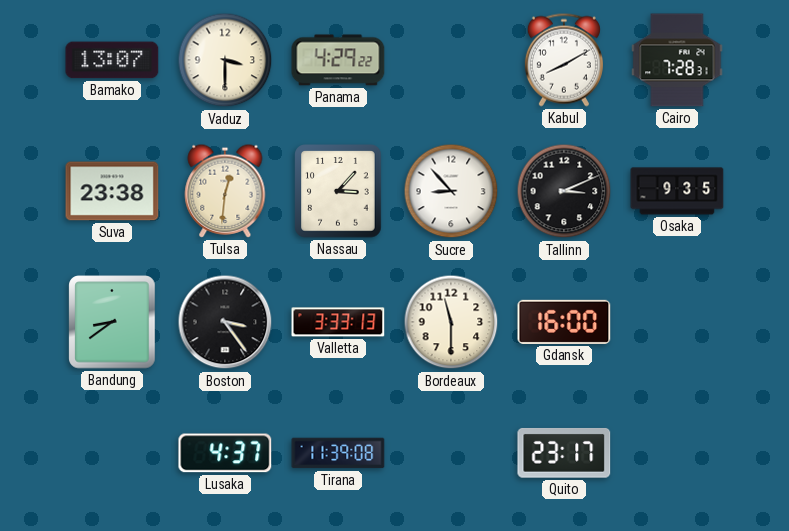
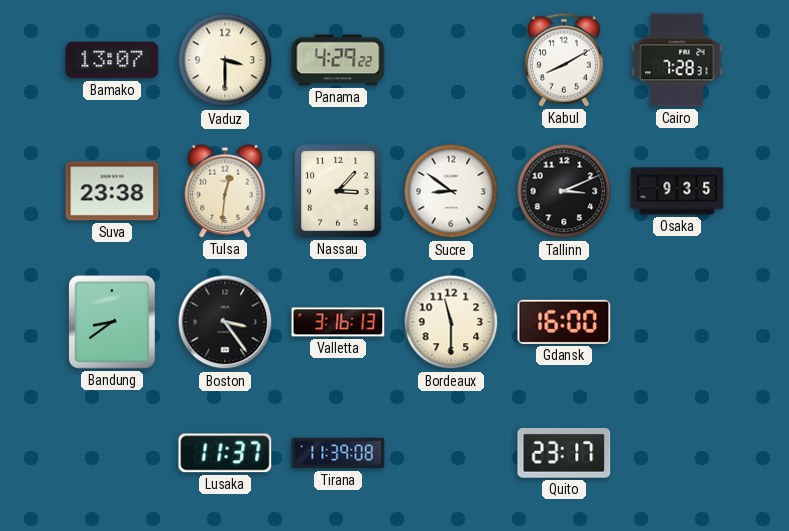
Sucre: 8:53 -> 8:51
Valletta: 3:33 -> 3:16
Lusaka: 4:37 -> 11:37
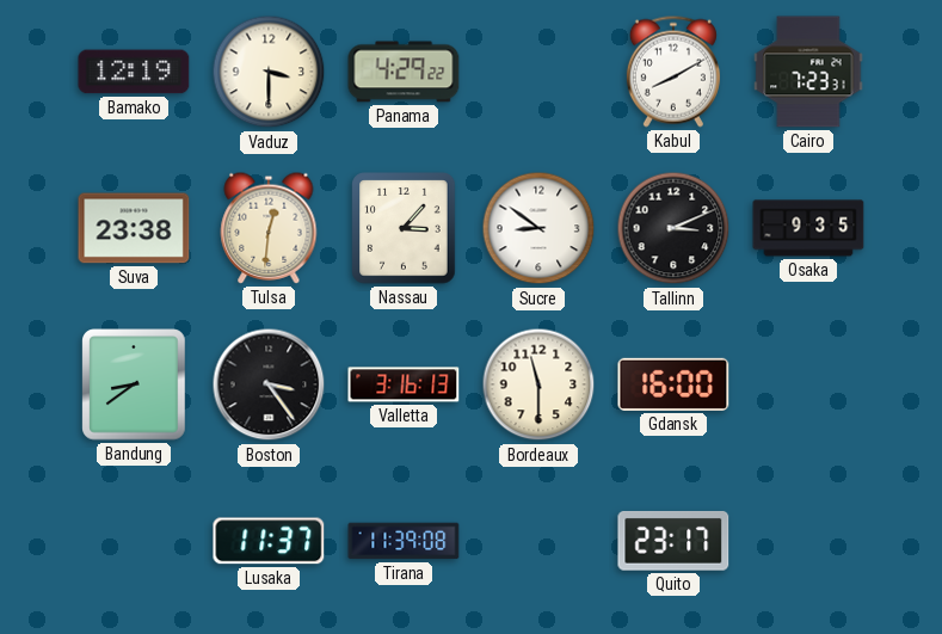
Bamako: 13:07 -> 12:19
Cairo: 7:28 -> 7:23
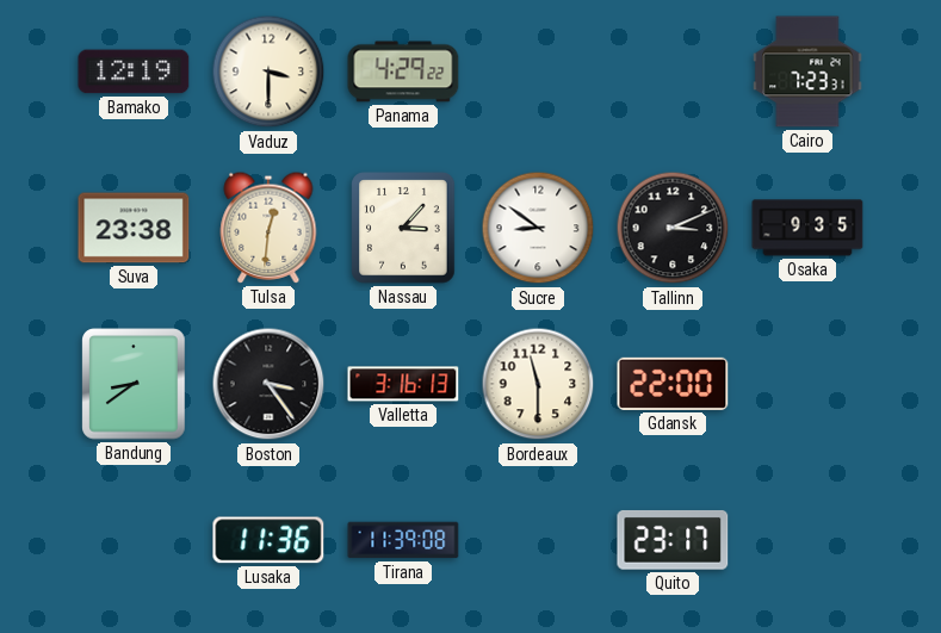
Kabul: 8:10 -> none
Gdansk: 16:00 -> 22:00
Lusaka: 11:37 -> 11:36
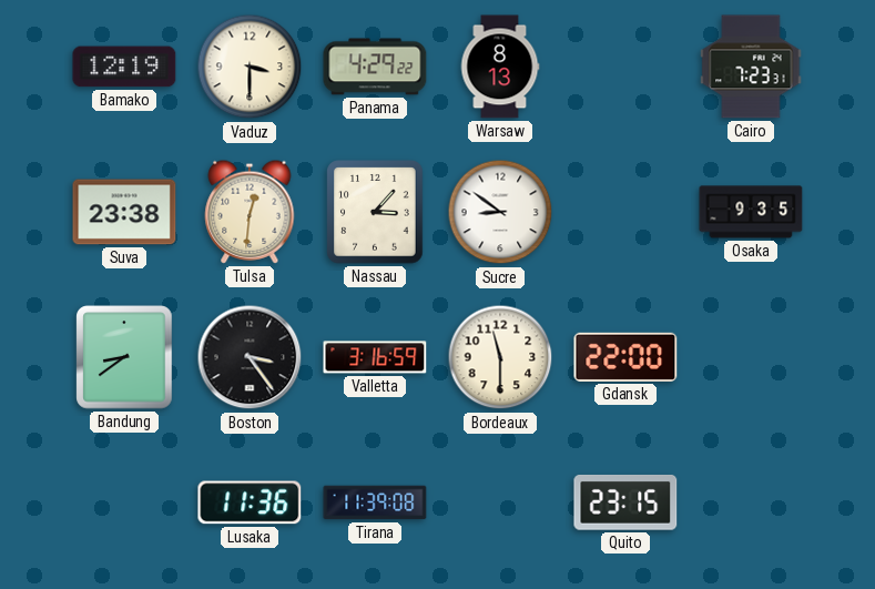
Warsaw: none -> 8:13
Tallinn: 3:11 -> none
Valletta: 3:16:13 -> 3:16:59
Quito: 23:17 -> 23:15
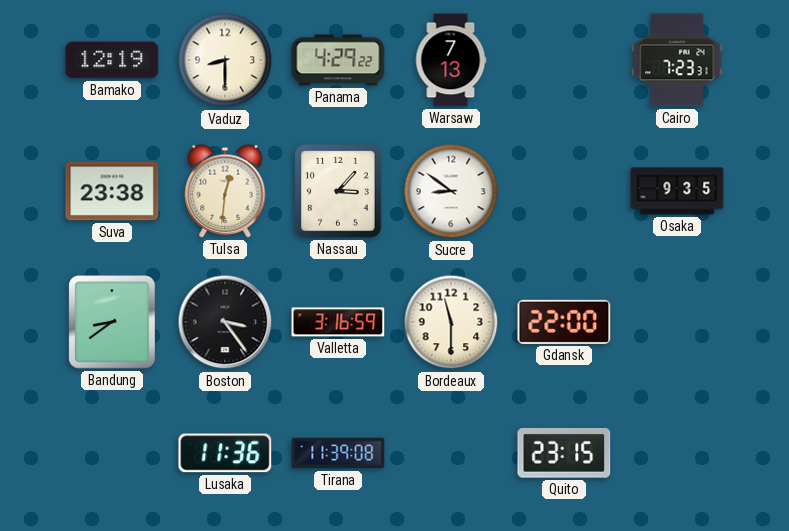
Vaduz: 3:30 -> 8:30
Warsaw: 8:13 -> 7:13
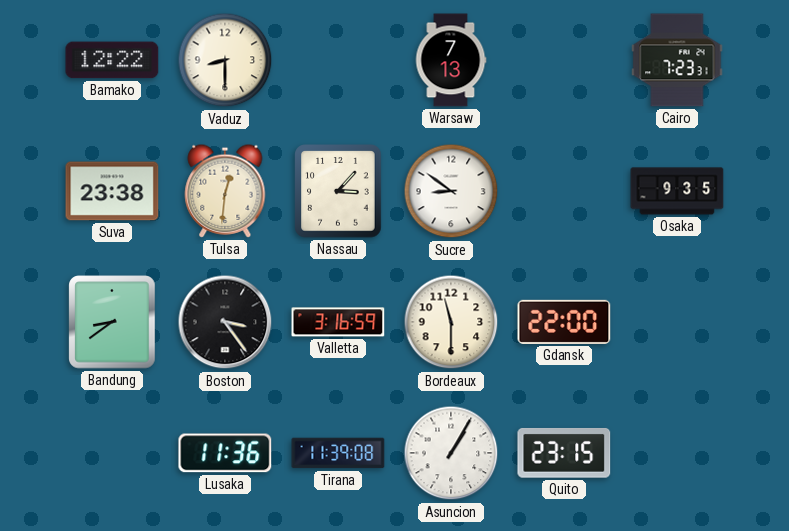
Bamako: 12:19 -> 12:22
Panama: 4:29 -> none
Asuncion: none -> 1:05
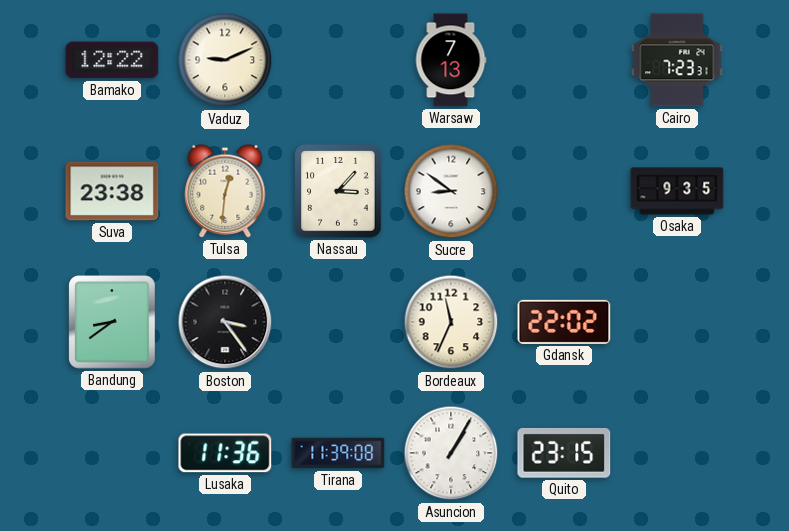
Vaduz: 8:30 -> 9:11
Valletta: 3:16 -> none
Bordeaux: 11:30 -> 11:34
Gdansk: 22:00 -> 22:02
